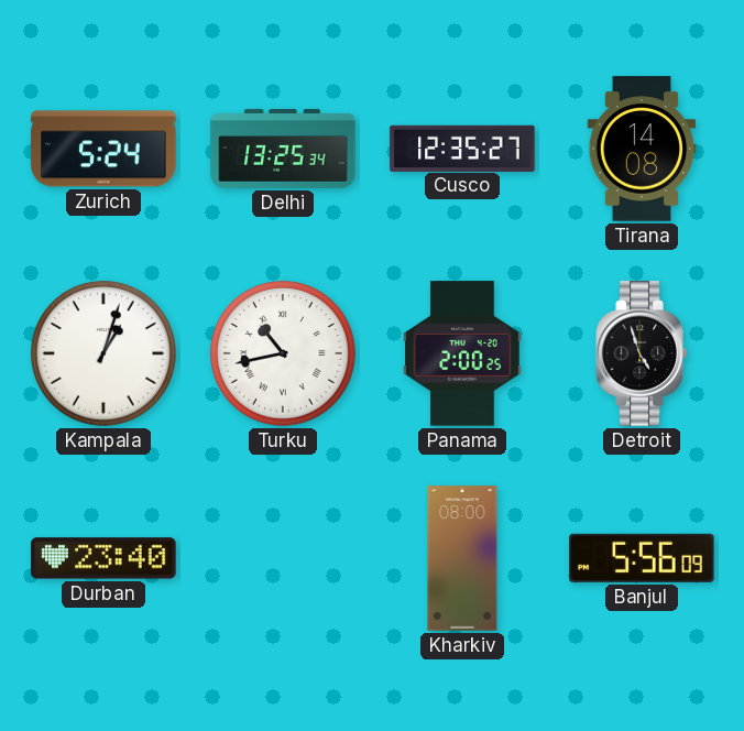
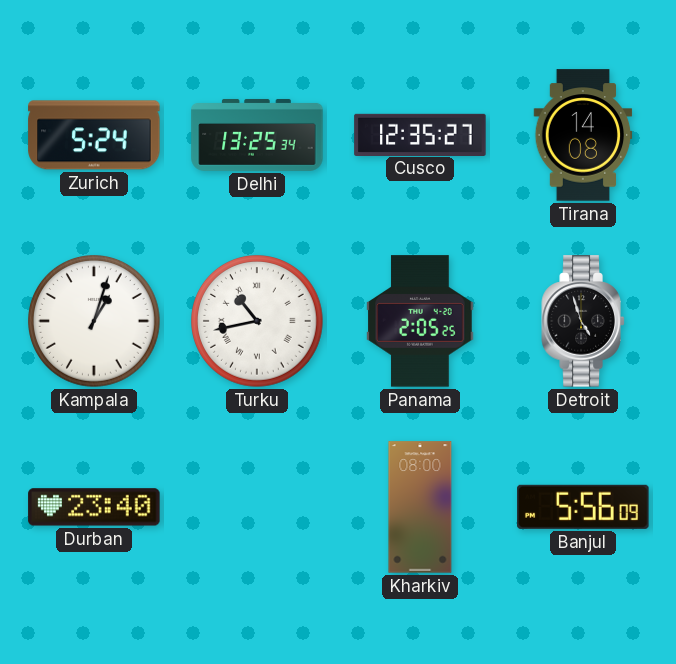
Panama: 2:00 -> 2:05
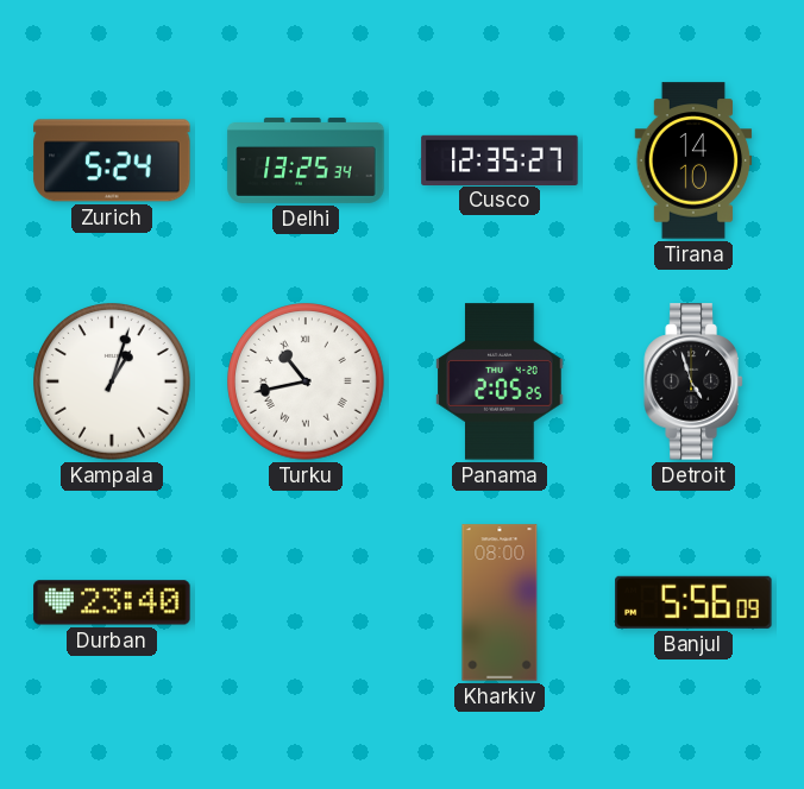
Tirana: 14:08 -> 14:10
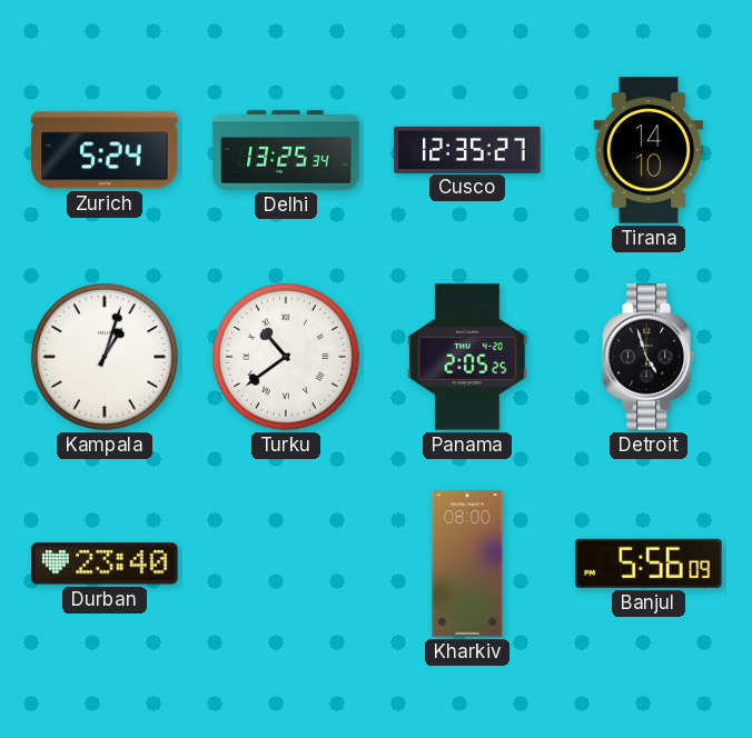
Turku: 10:43 -> 10:39
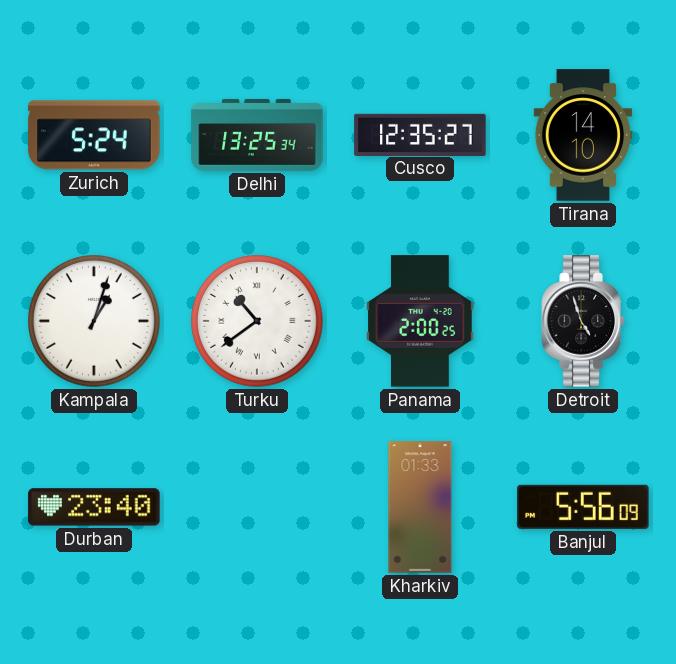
Panama: 2:05 -> 2:00
Kharkiv: 08:00 -> 01:33
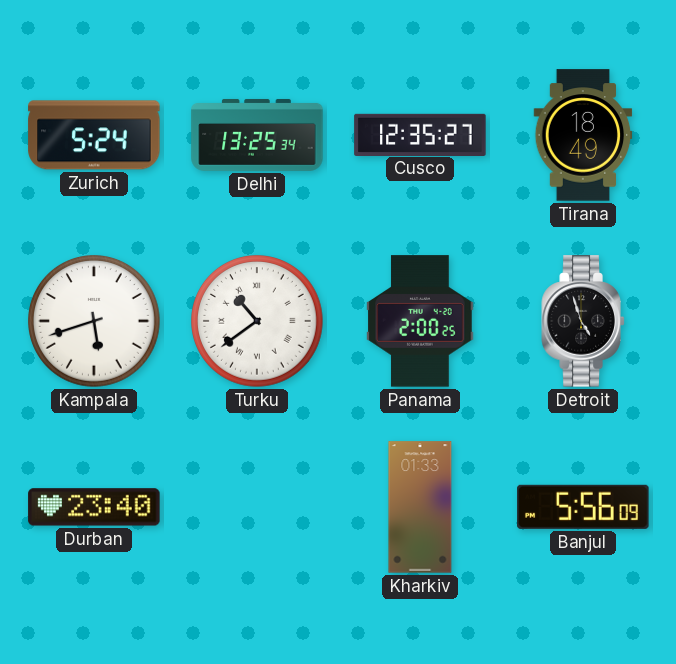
Tirana: 14:10 -> 18:49
Kampala: 1:03 -> 5:42
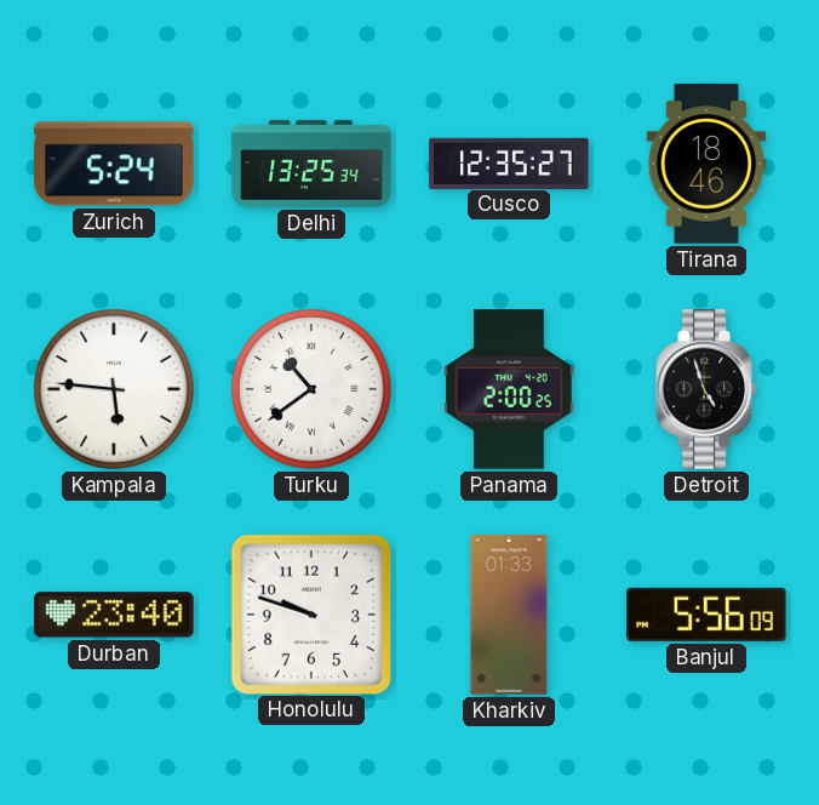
Tirana: 18:49 -> 18:46
Kampala: 5:42 -> 5:46
Honolulu: none -> 9:48
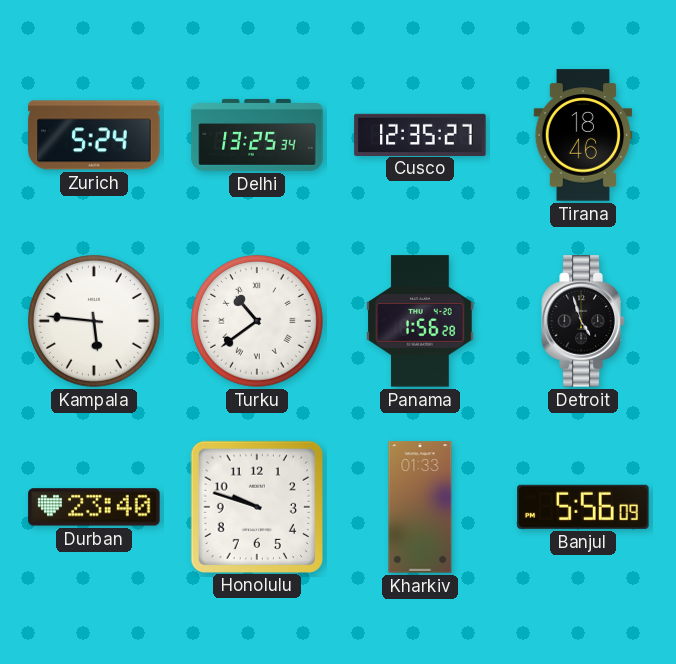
Panama: 2:00 -> 1:56
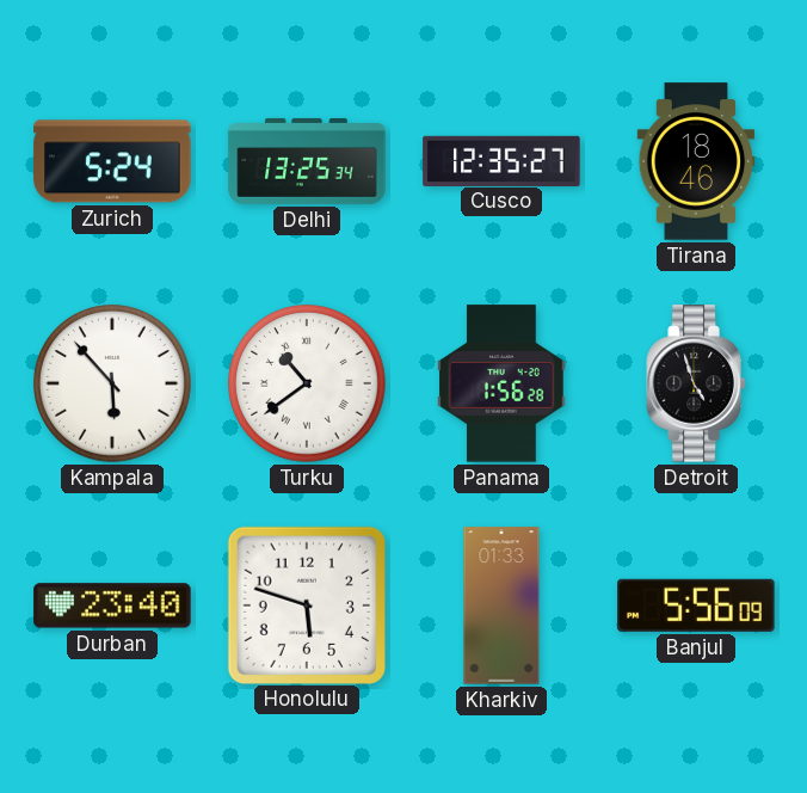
Kampala: 5:46 -> 5:53
Honolulu: 9:48 -> 5:48
